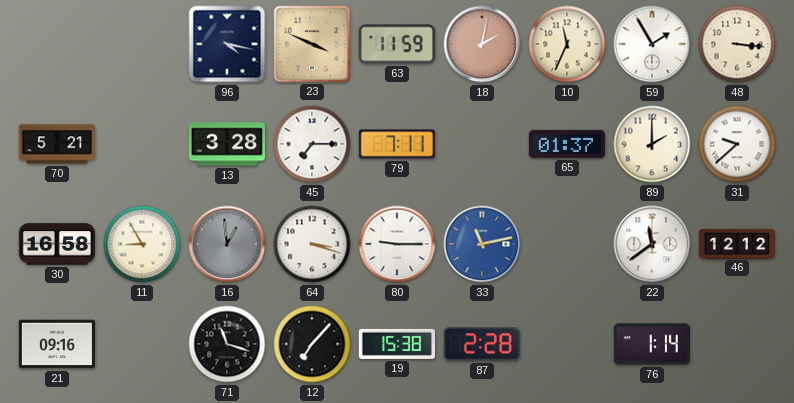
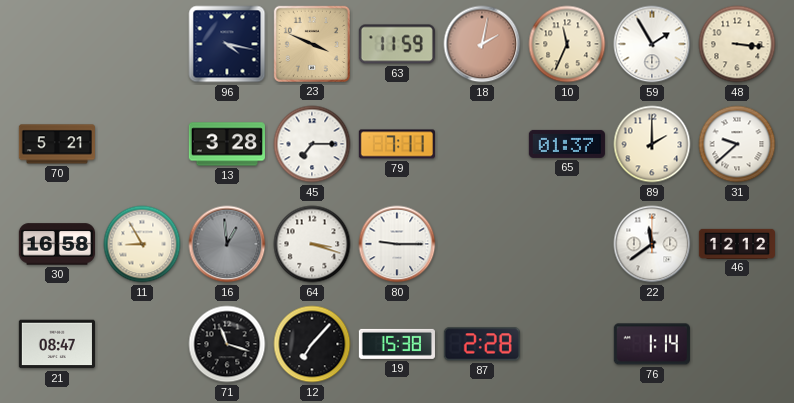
33: 11:13 -> none
21: 09:16 -> 08:47
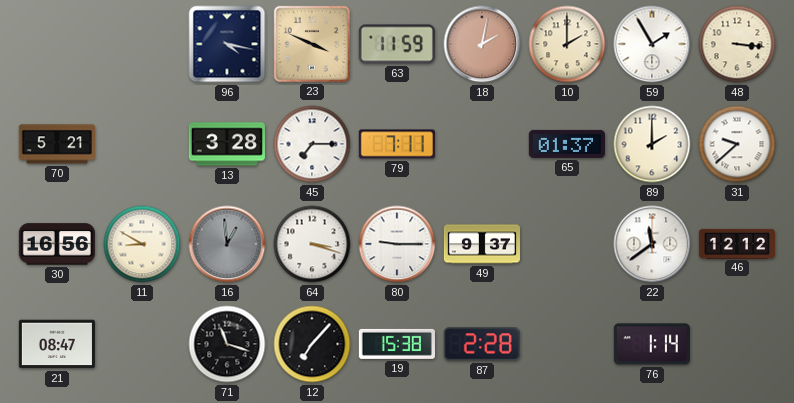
10: 11:34 -> 2:00
30: 16:58 -> 16:56
11: 8:55 -> 8:50
49: none -> 9:37
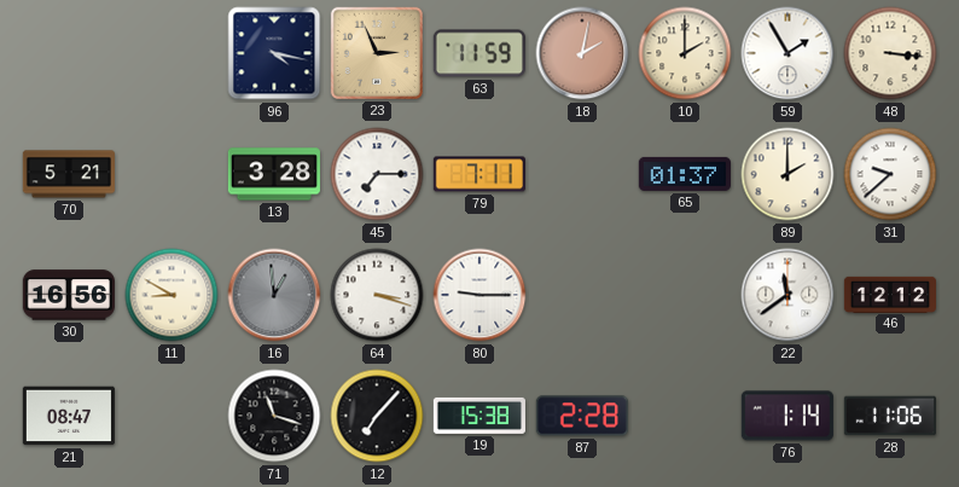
23: 3:49 -> 2:56
49: 9:37 -> none
28: none -> 11:06
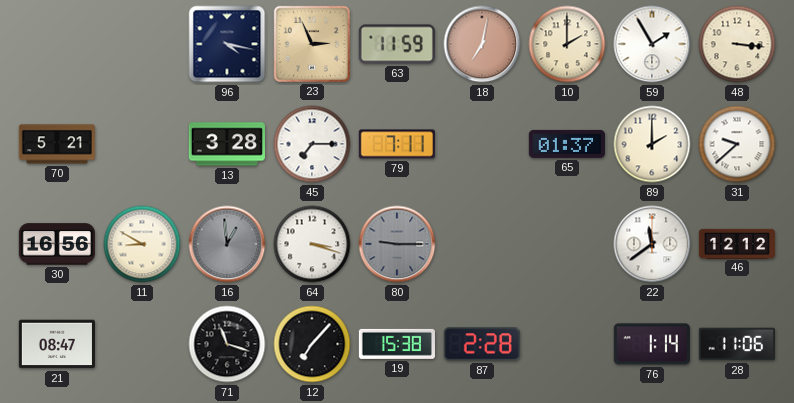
18: 2:02 -> 7:02
80 dial: white -> grey
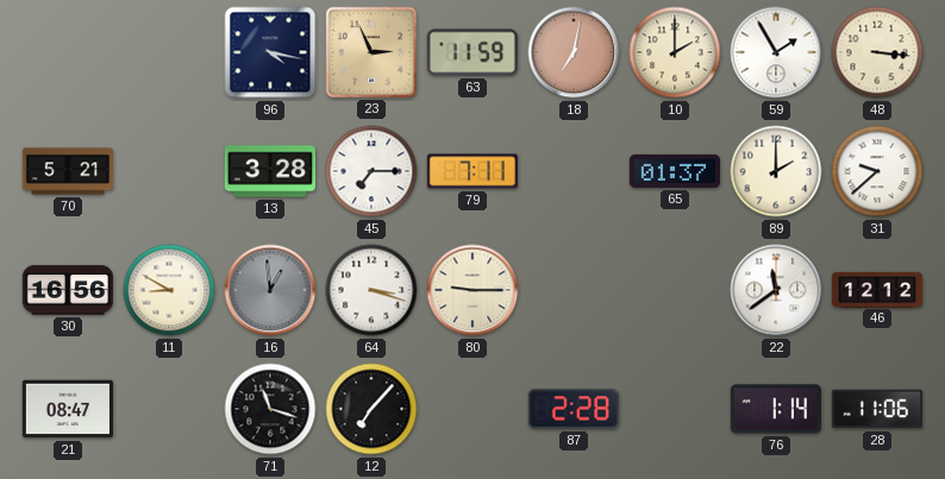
80 dial: grey -> cream
19: 15:38 -> none
